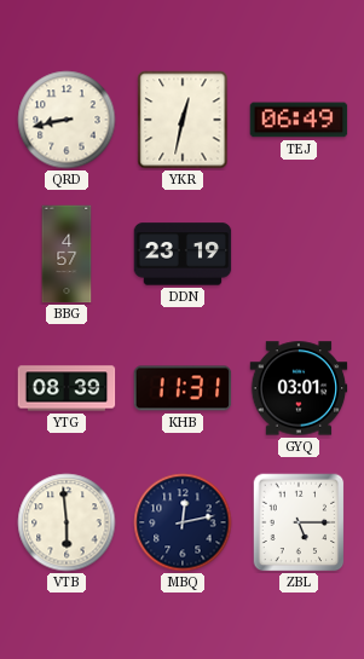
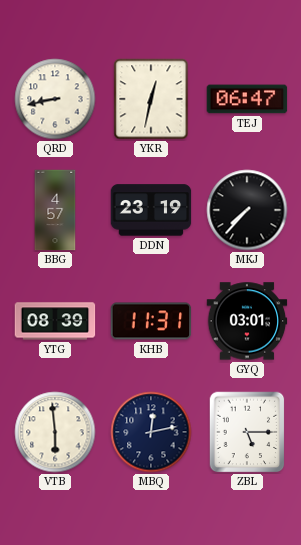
TEJ: 06:49 -> 06:47
MKJ: none -> 7:37
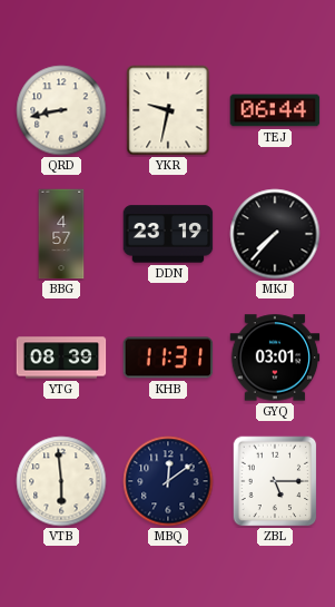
YKR: 12:32 -> 9:32
TEJ: 06:47 -> 06:44
MBQ: 12:13 -> 12:09
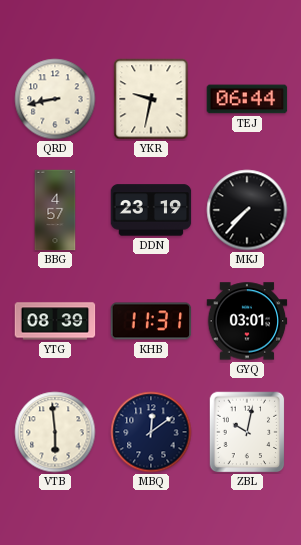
ZBL: 5:15 -> 10:02
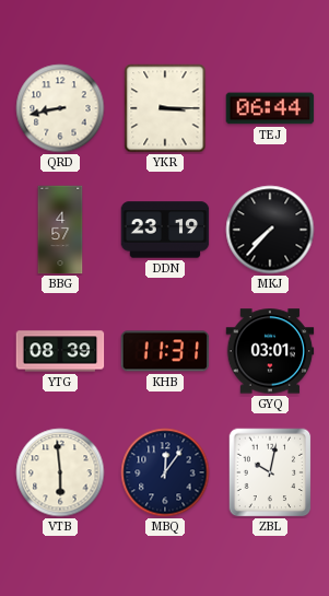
YKR: 9:32 -> 3:15
MBQ: 12:09 -> 12:06
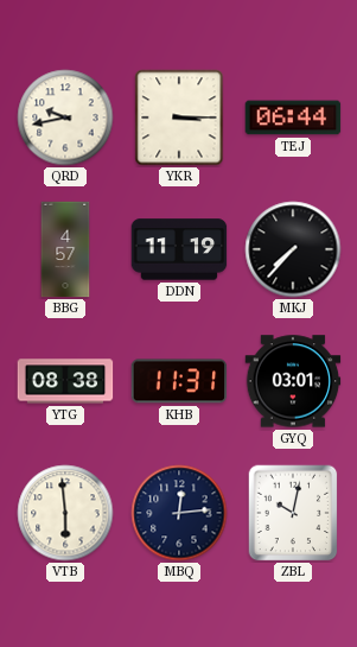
QRD: 8:43 -> 9:43
DDN: 23:19 -> 11:19
YTG: 08:39 -> 08:38
MBQ: 12:06 -> 12:14
